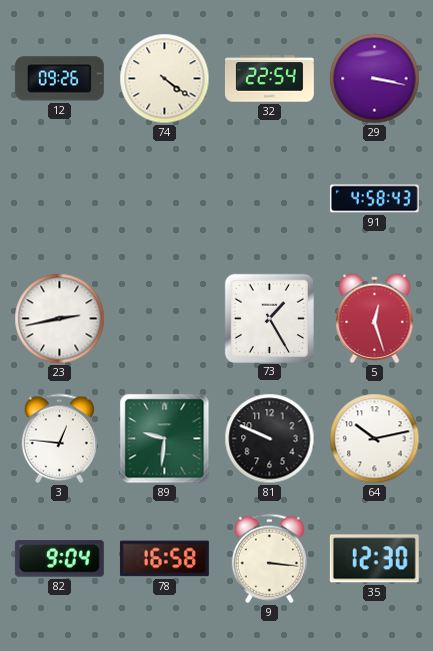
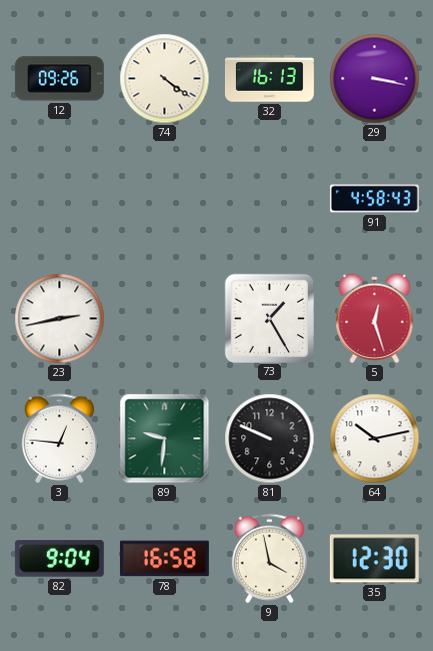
32: 22:54 -> 16:13
9: 3:16 -> 3:58
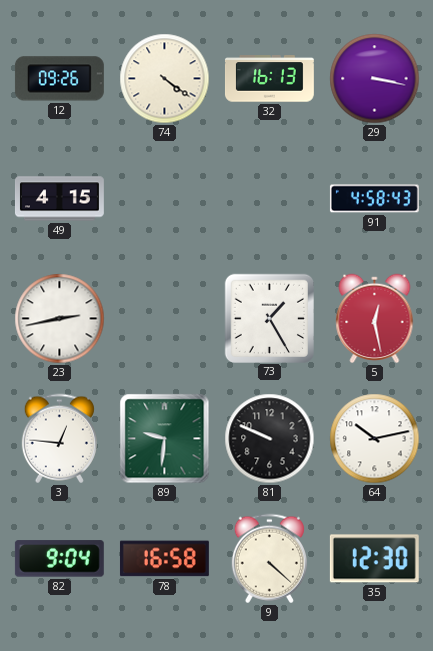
49: none -> 4:15
5: 12:27 -> 12:28
9: 3:58 -> 4:22
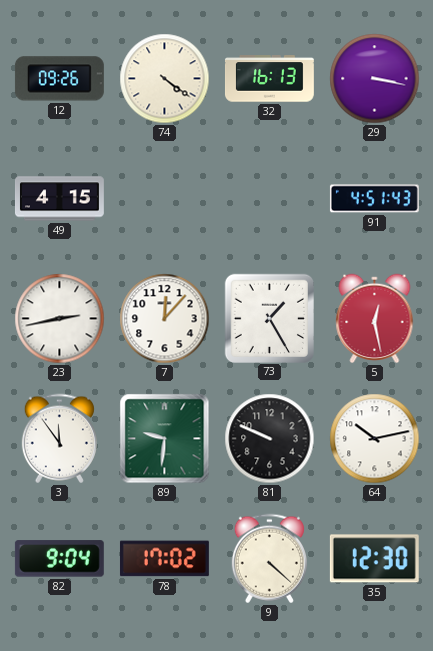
91: 4:58 -> 4:51
7: none -> 12:07
3: 12:46 -> 11:54
78: 16:58 -> 17:02
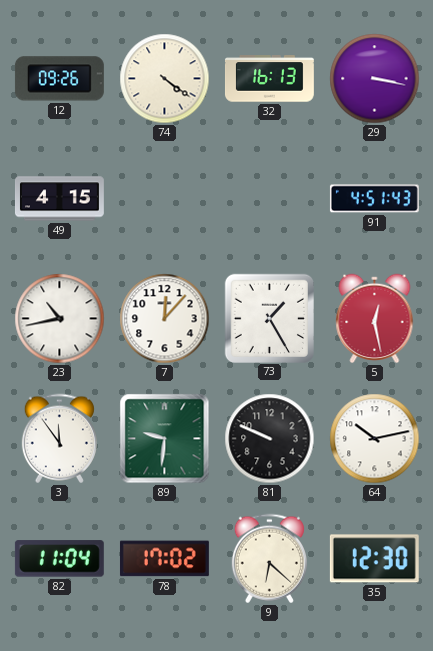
23: 2:43 -> 10:43
82: 9:04 -> 11:04
9: 4:22 -> 6:22
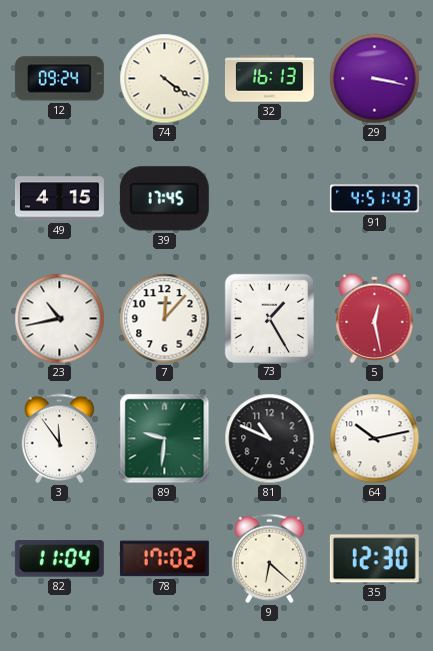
12: 09:26 -> 09:24
39: none -> 17:45
81: 9:49 -> 10:49
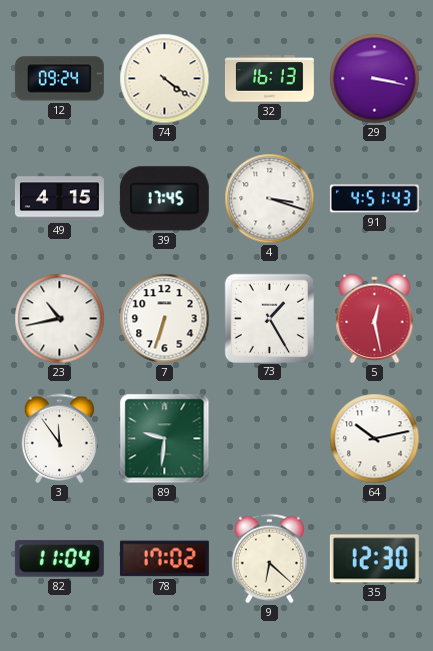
4: none -> 3:18
7: 12:07 -> 6:33
81: 10:49 -> none
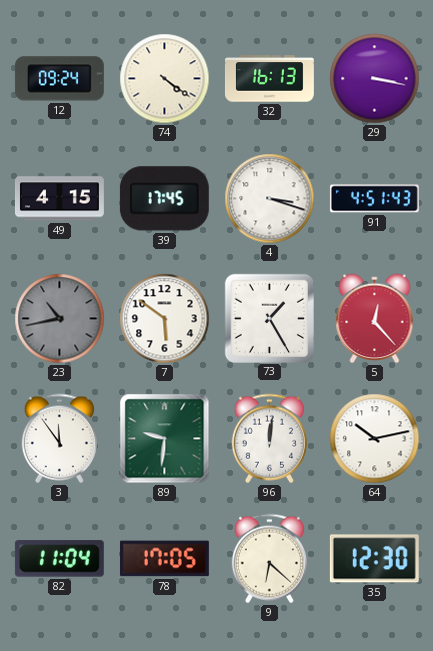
23 dial: white -> grey
7: 6:33 -> 5:51
5: 12:28 -> 12:23
96: none -> 12:01
78: 17:02 -> 17:05
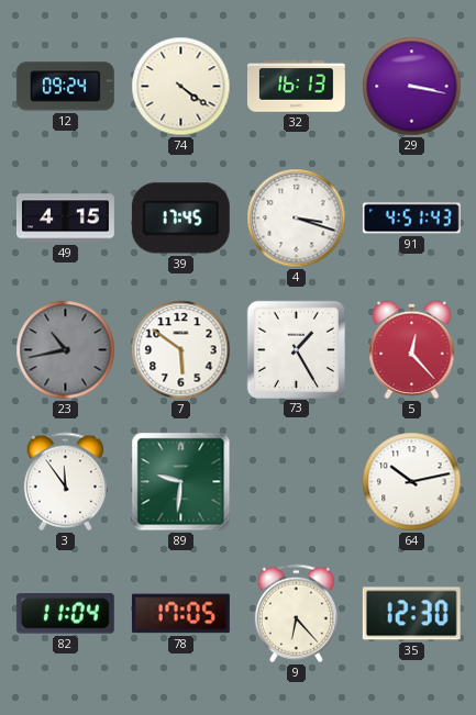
96: 12:01 -> none
9: 6:22 -> 6:23
